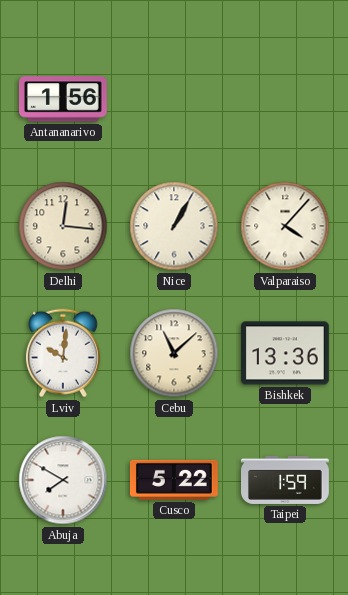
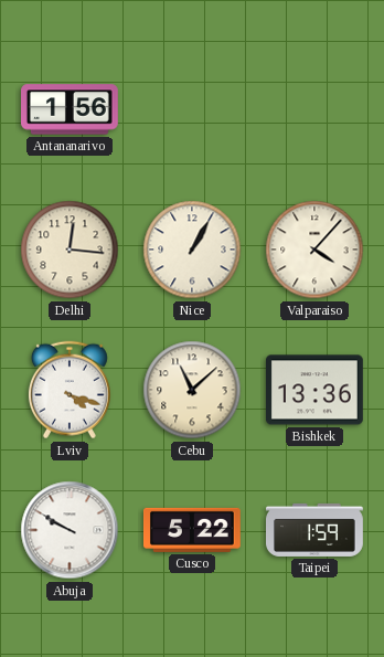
Lviv: 10:01 -> 4:18
Abuja: 7:50 -> 9:50
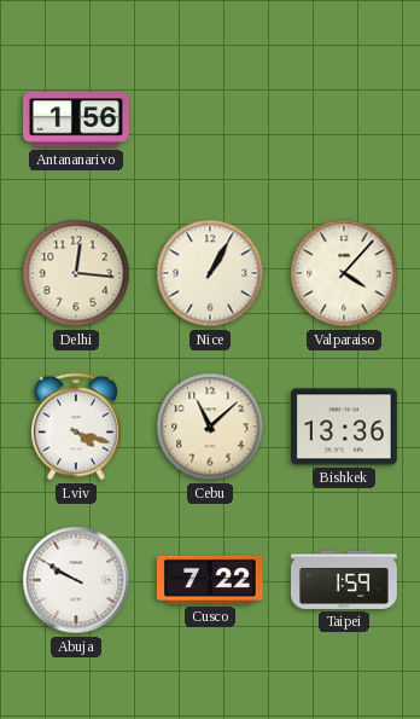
Cusco: 5:22 -> 7:22
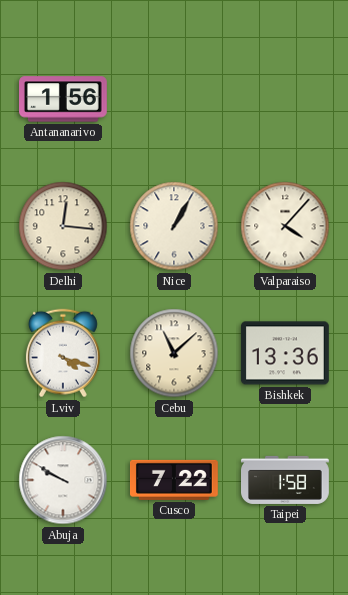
Taipei: 1:59 -> 1:58
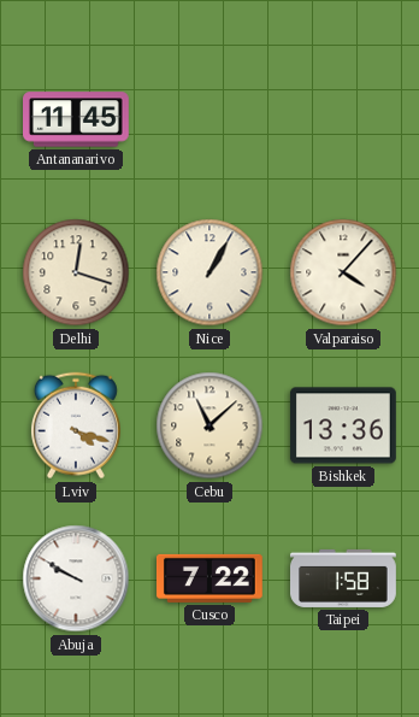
Antananarivo: 1:56 -> 11:45
Delhi: 12:16 -> 12:18
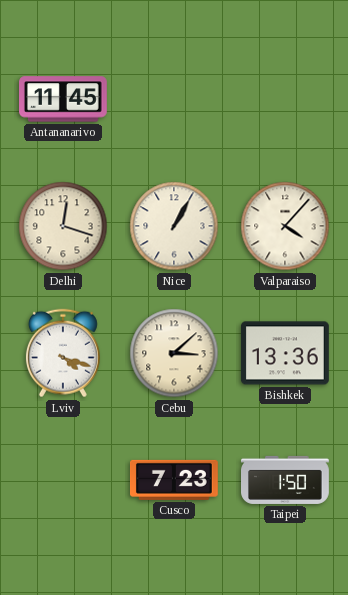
Cebu: 11:08 -> 3:08
Abuja: 9:50 -> none
Cusco: 7:22 -> 7:23
Taipei: 1:58 -> 1:50
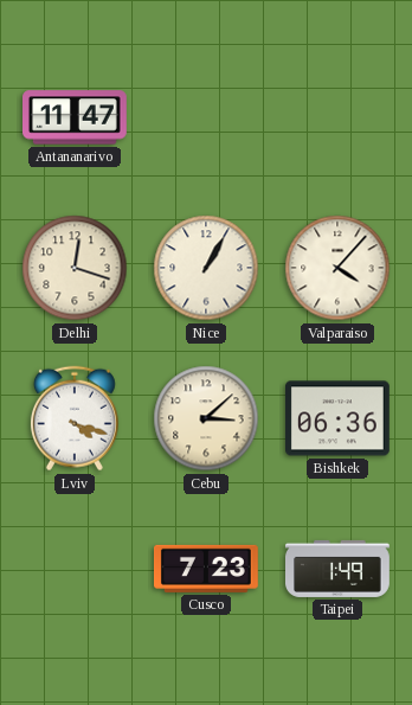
Antananarivo: 11:45 -> 11:47
Bishkek: 13:36 -> 06:36
Taipei: 1:50 -> 1:49
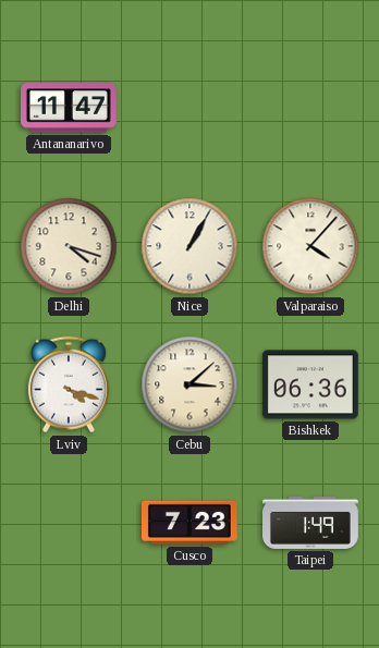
Delhi: 12:18 -> 4:18
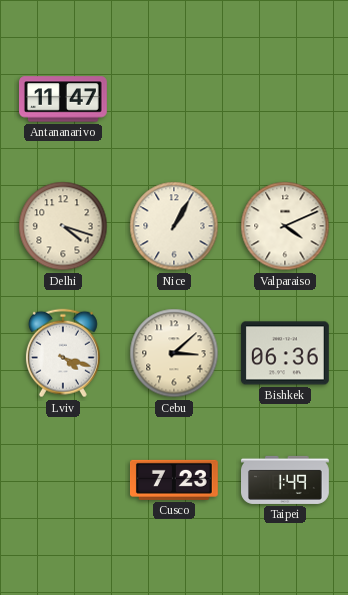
Valparaiso: 4:07 -> 4:11
